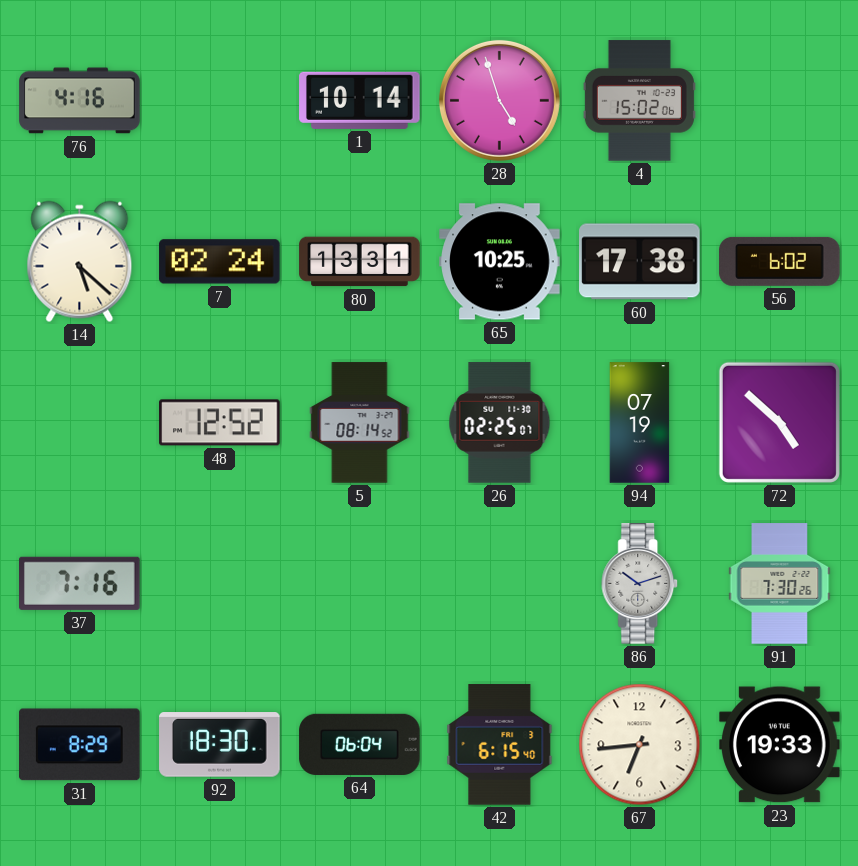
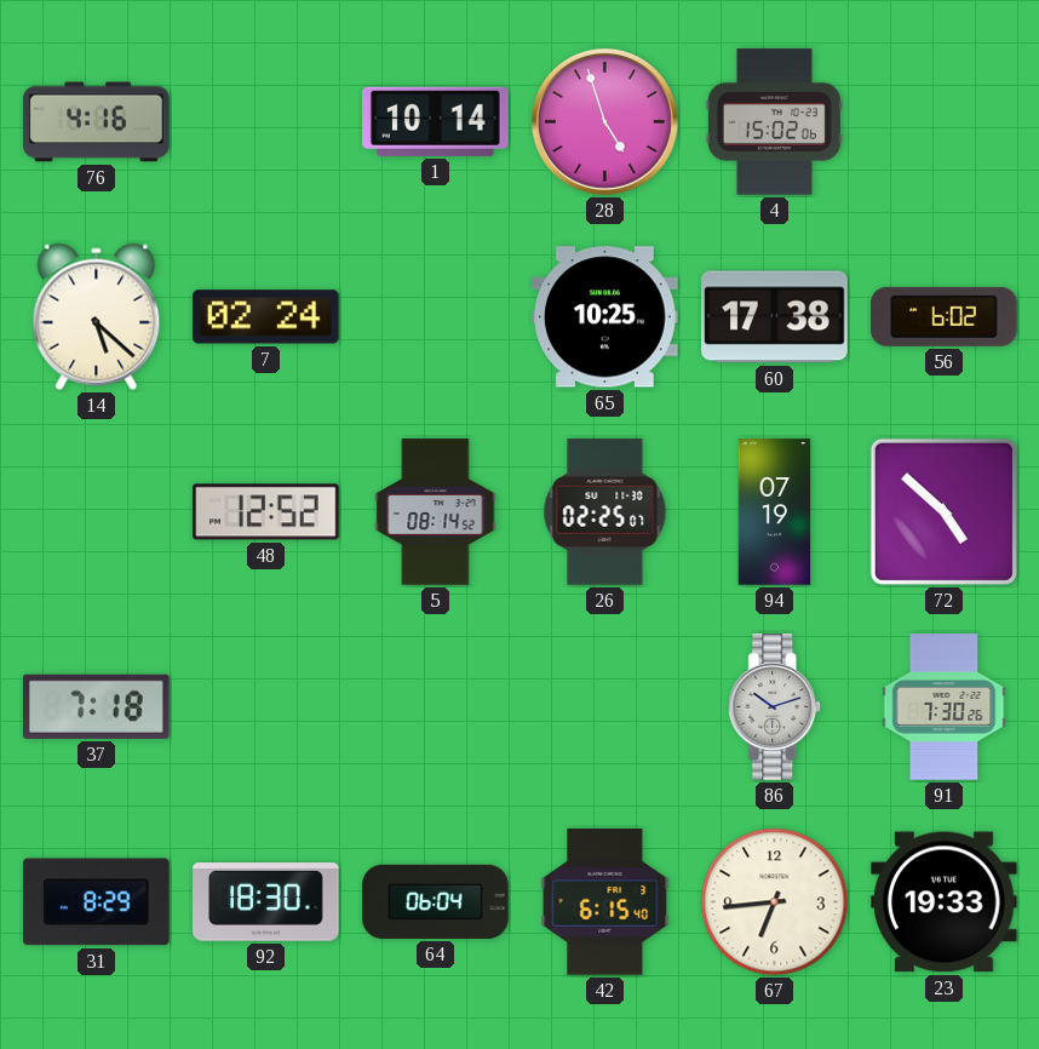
80: 13:31 -> none
37: 7:16 -> 7:18
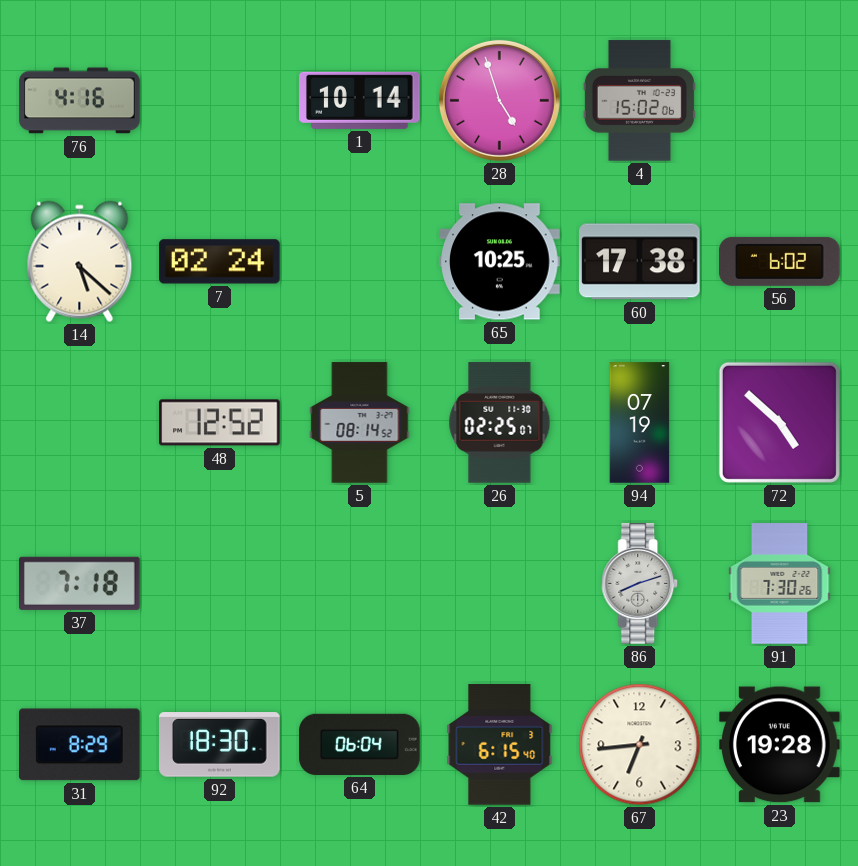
86: 10:12 -> 8:12
23: 19:33 -> 19:28
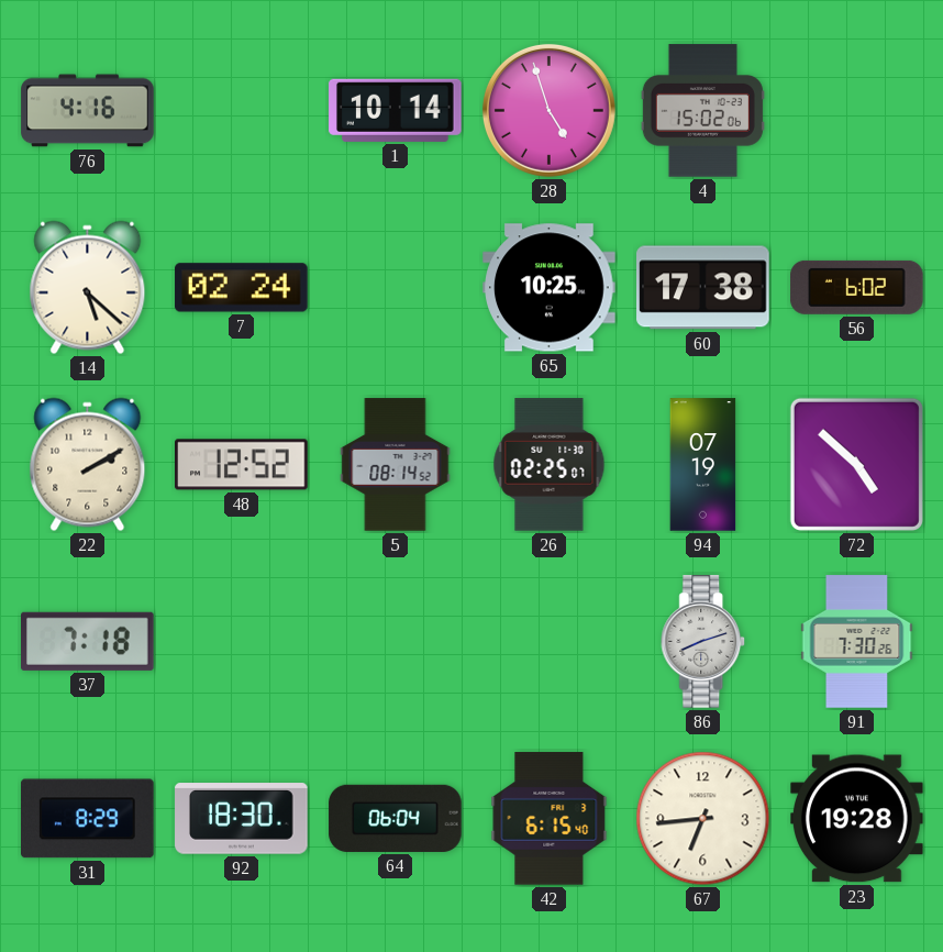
22: none -> 2:10
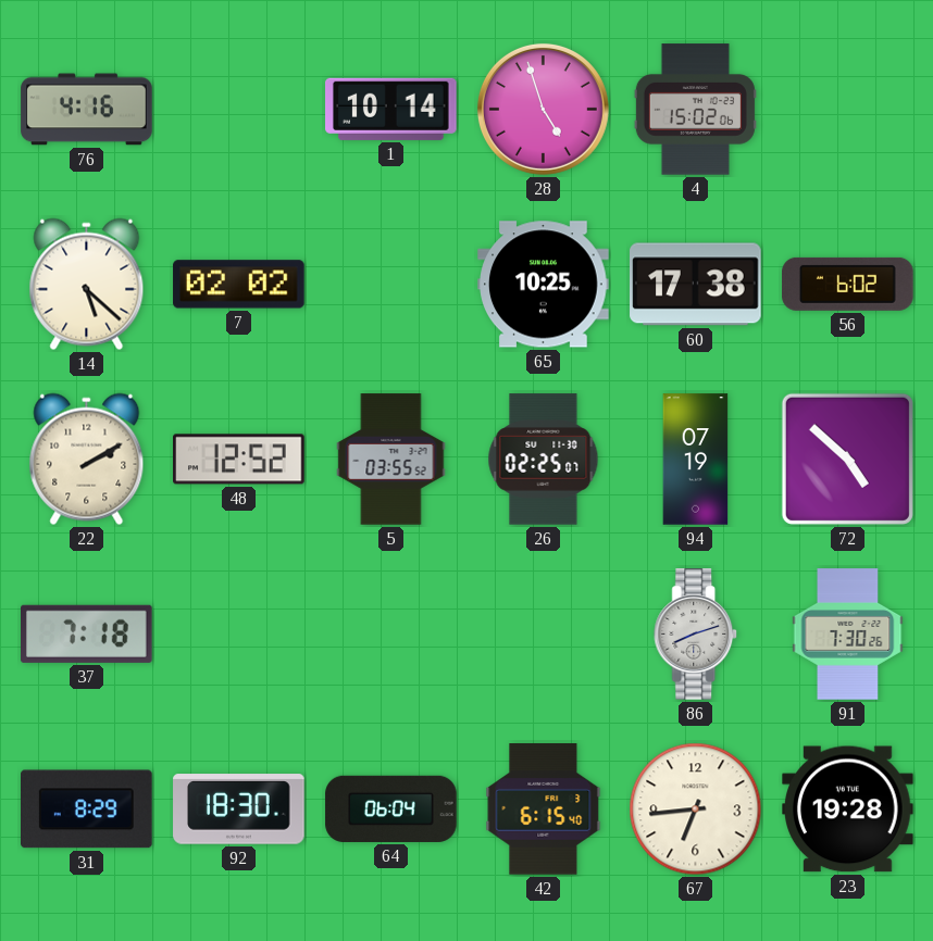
7: 02:24 -> 02:02
5: 08:14 -> 03:55
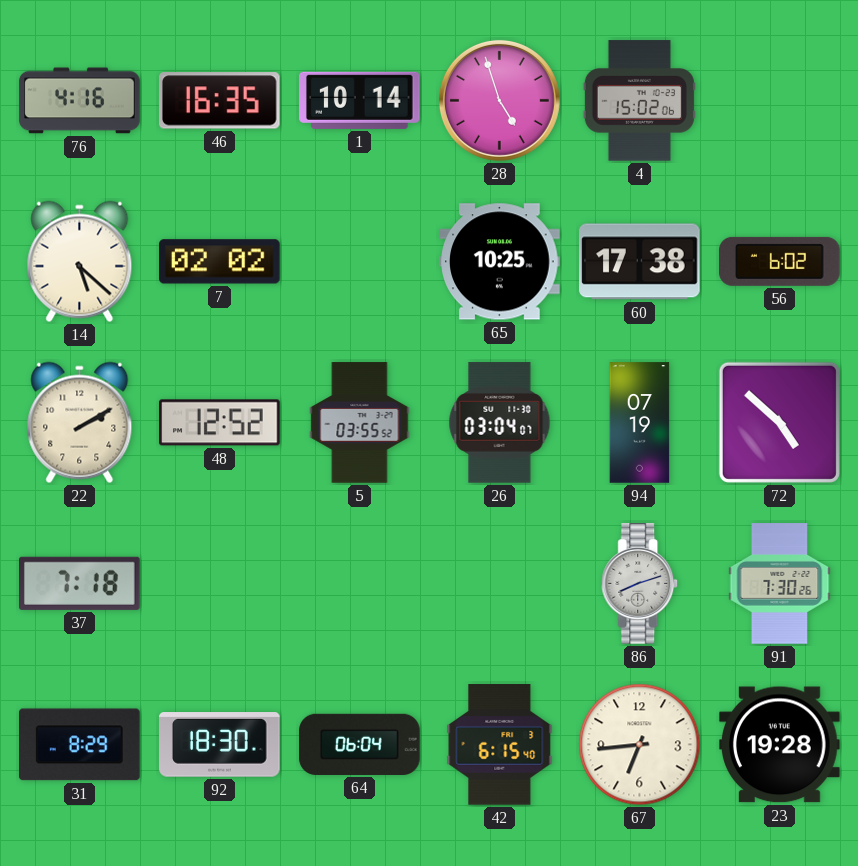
46: none -> 16:35
26: 02:25 -> 03:04
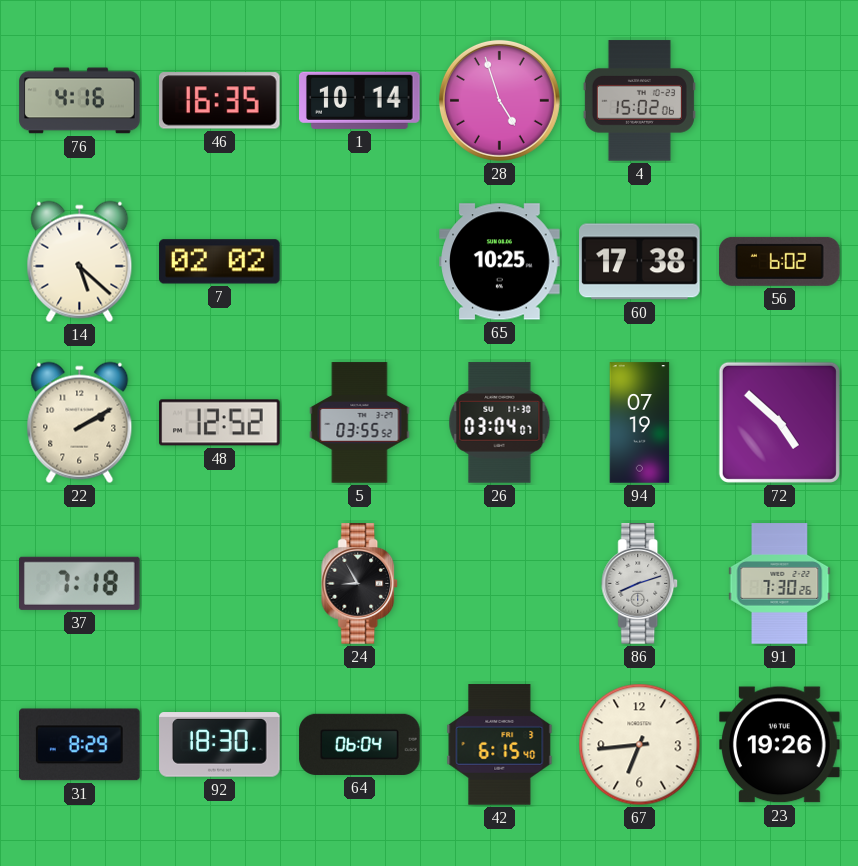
24: none -> 8:55
23: 19:28 -> 19:26
